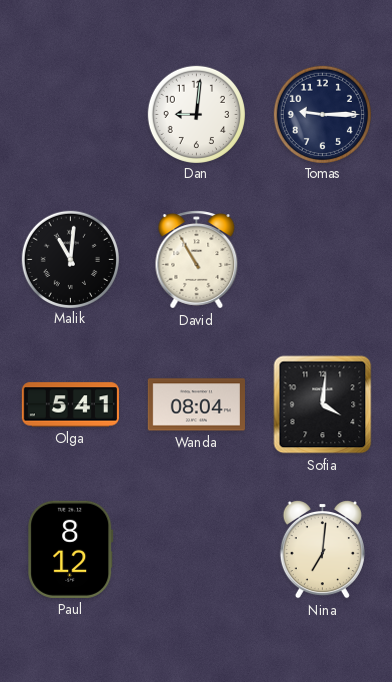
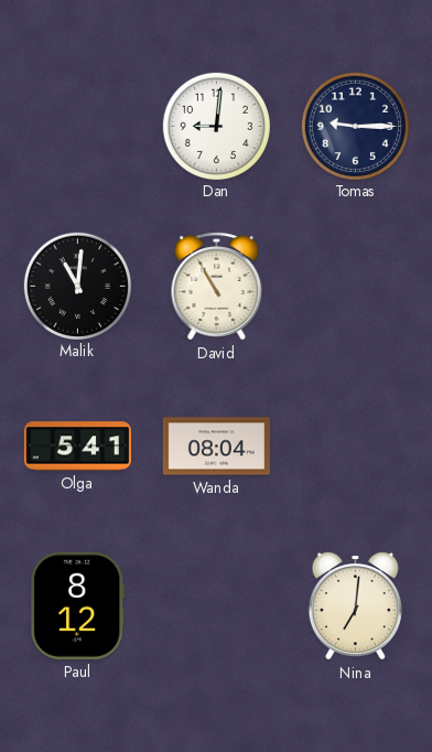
Sofia: 4:01 -> none
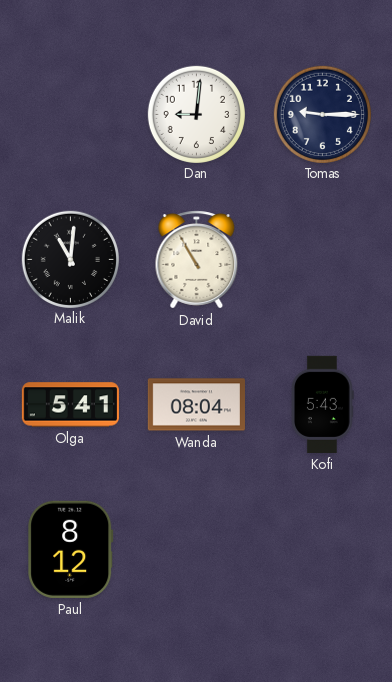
Kofi: none -> 5:43
Nina: 7:01 -> none
